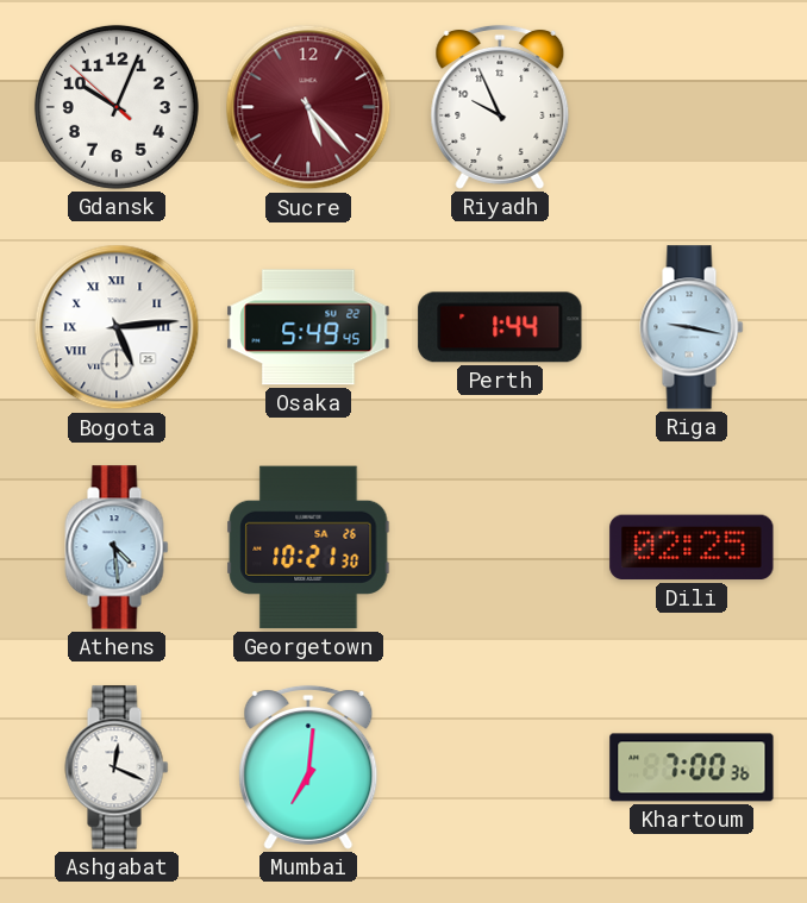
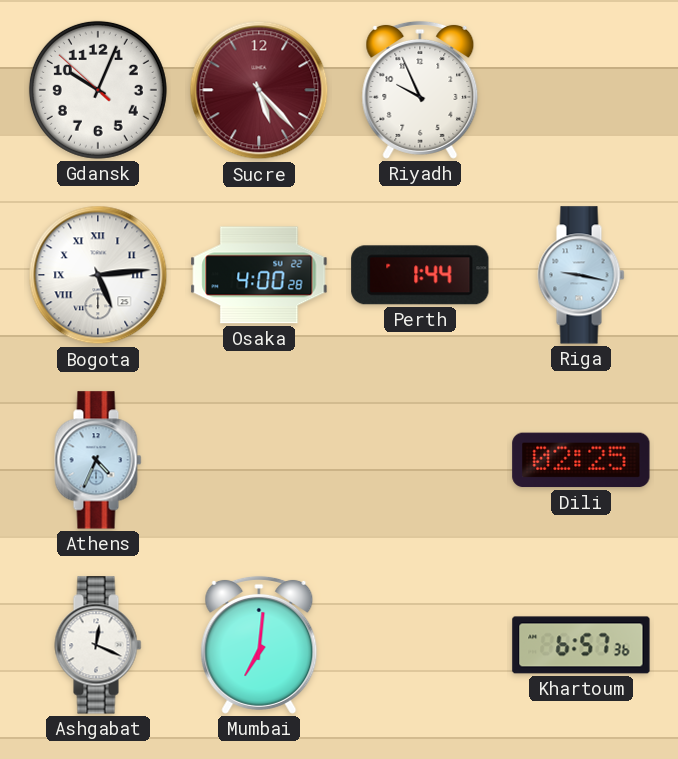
Osaka: 5:49 -> 4:00
Athens: 4:29 -> 4:34
Georgetown: 10:21 -> none
Khartoum: 7:00 -> 6:57
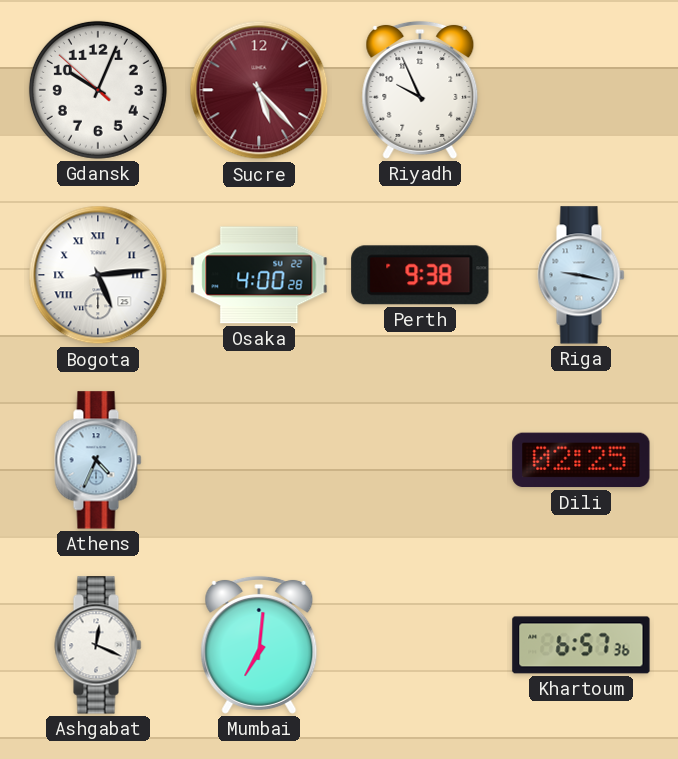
Perth: 1:44 -> 9:38
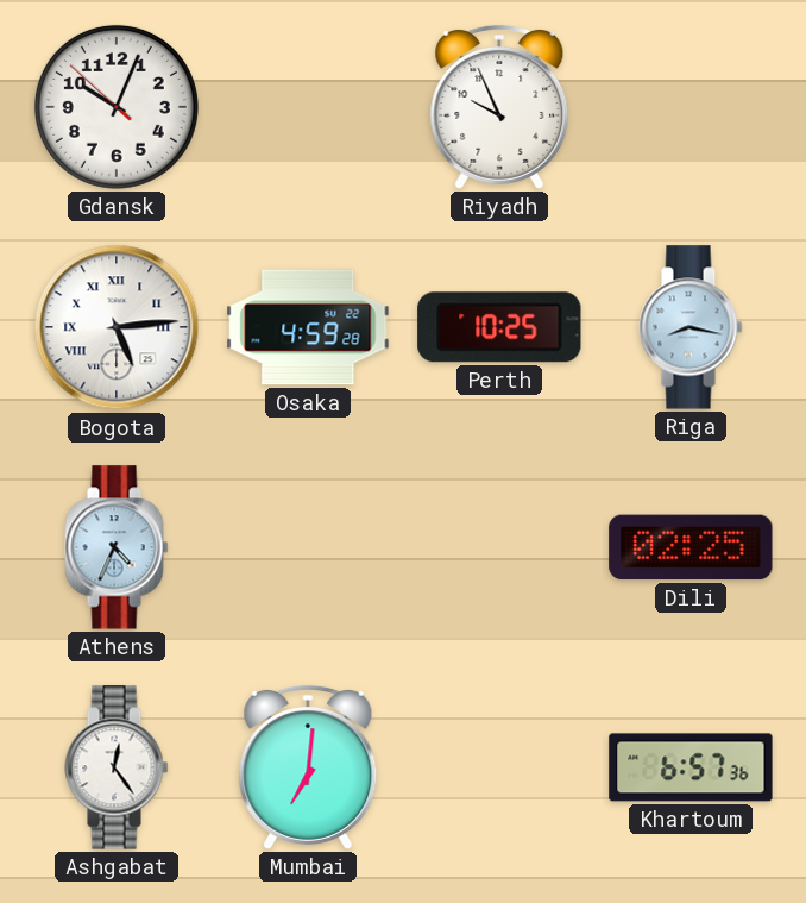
Sucre: 5:23 -> none
Osaka: 4:00 -> 4:59
Perth: 9:38 -> 10:25
Riga: 9:17 -> 8:17
Ashgabat: 12:19 -> 12:24
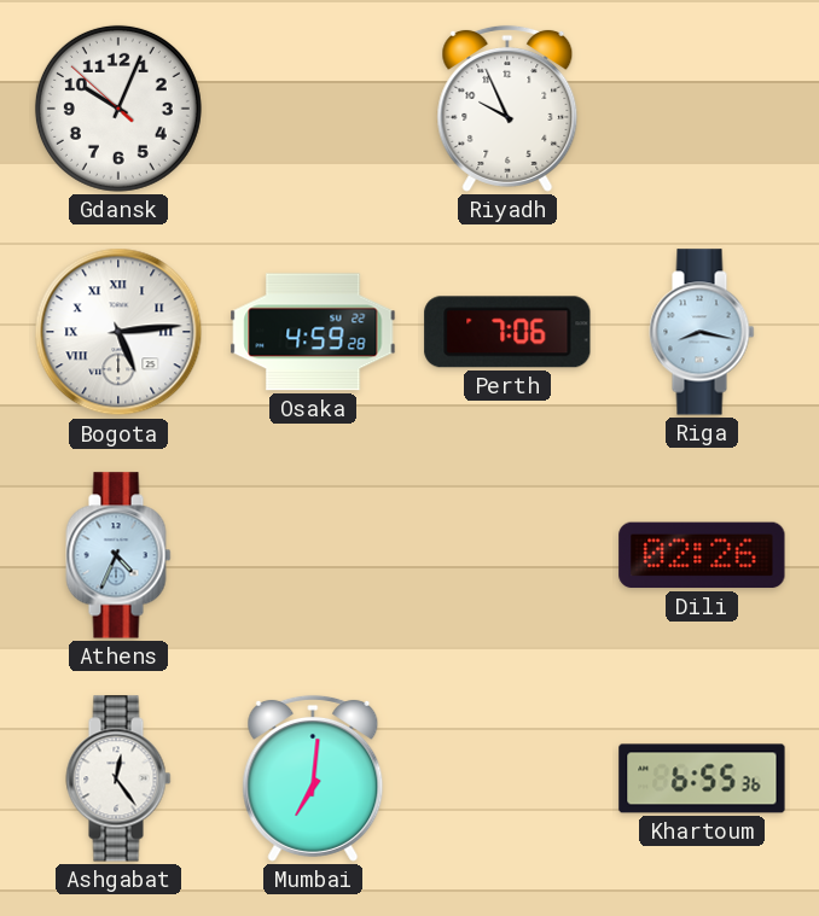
Perth: 10:25 -> 7:06
Dili: 02:25 -> 02:26
Khartoum: 6:57 -> 6:55
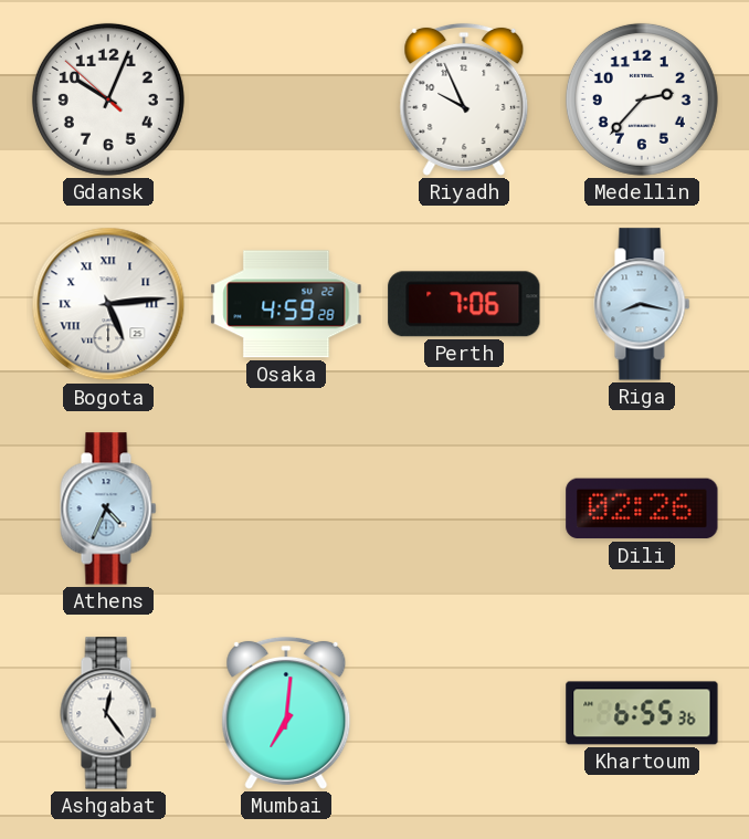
Medellin: none -> 2:37
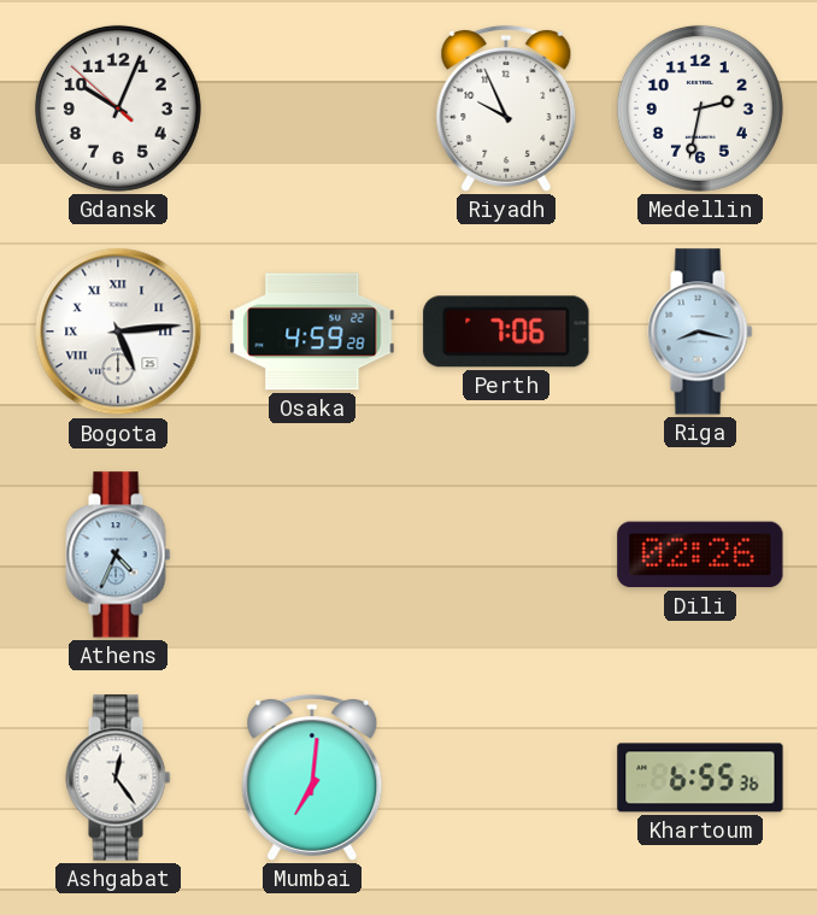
Medellin: 2:37 -> 2:32
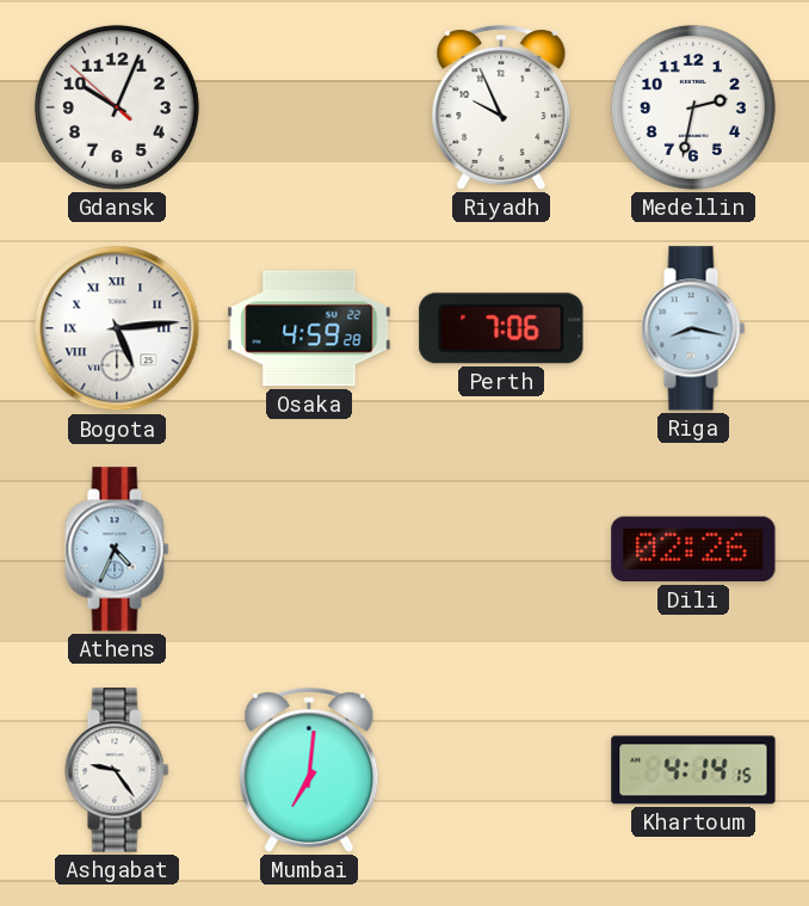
Ashgabat: 12:24 -> 9:24
Khartoum: 6:55 -> 4:14
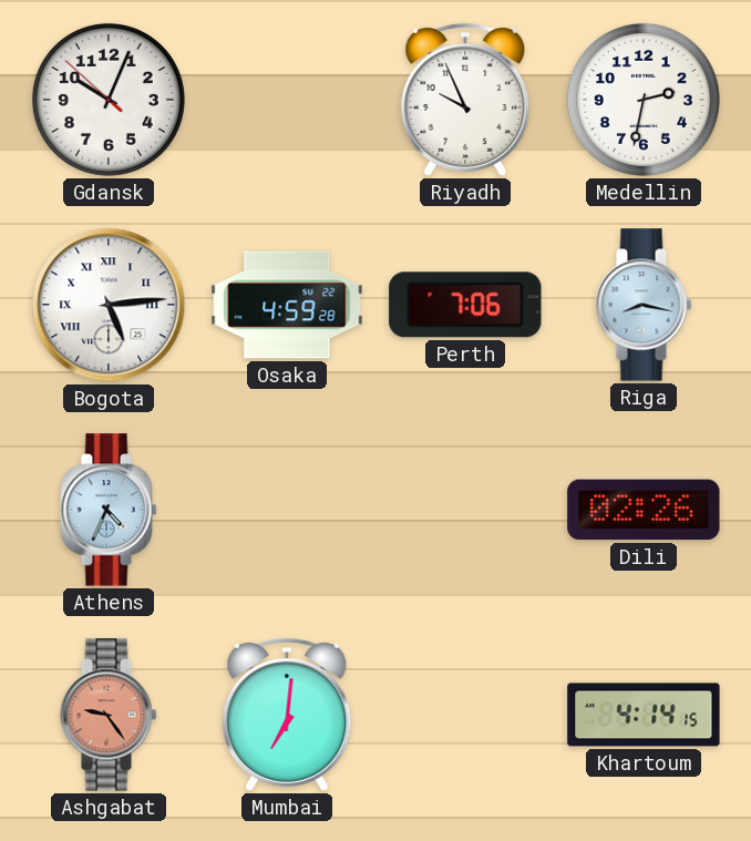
Ashgabat dial: white -> salmon
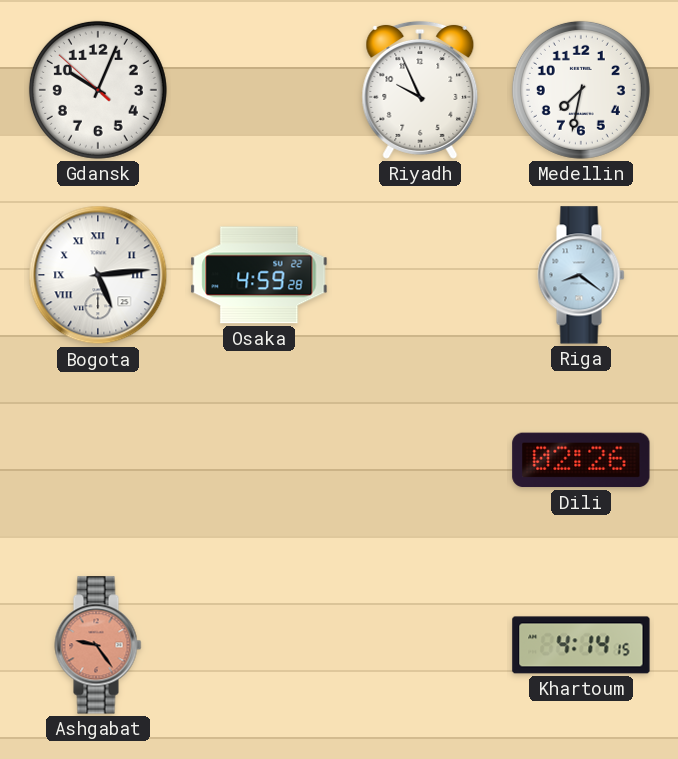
Medellin: 2:32 -> 7:32
Perth: 7:06 -> none
Riga: 8:17 -> 8:21
Athens: 4:34 -> none
Mumbai: 7:01 -> none
